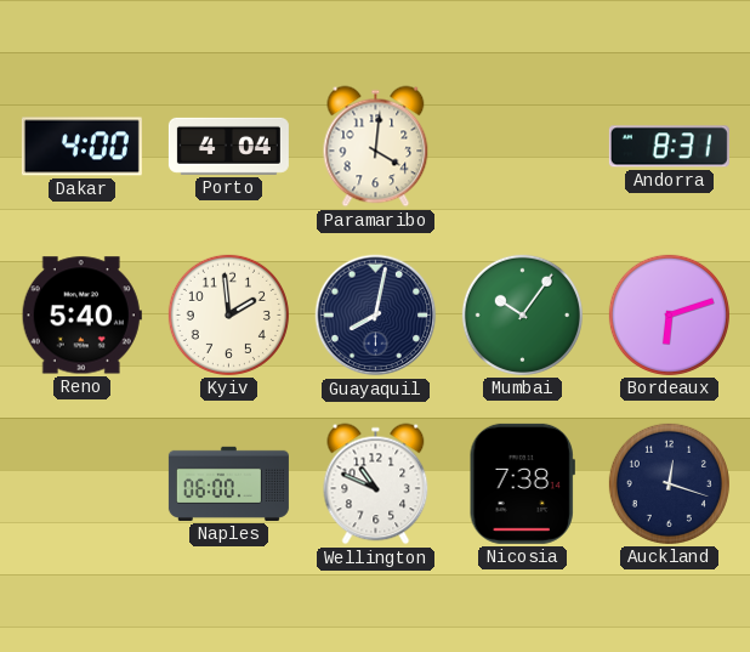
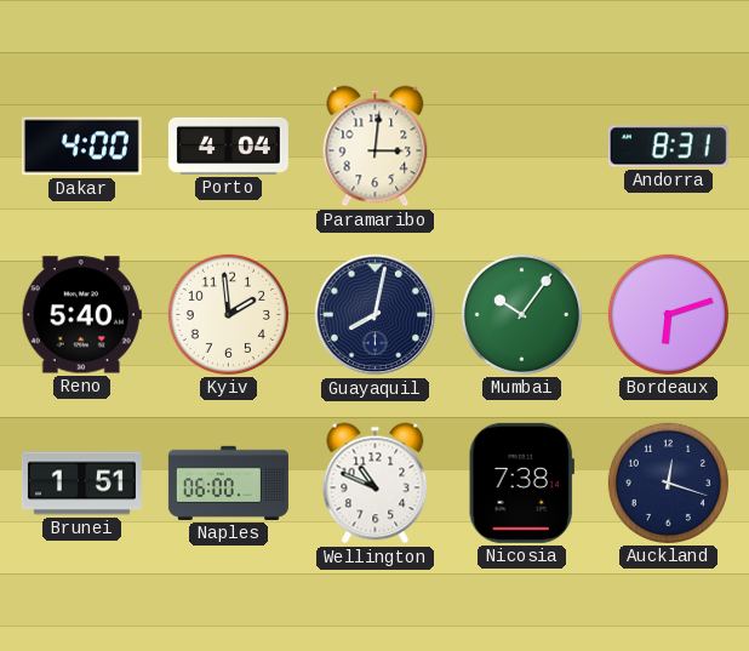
Paramaribo: 4:01 -> 3:01
Brunei: none -> 1:51
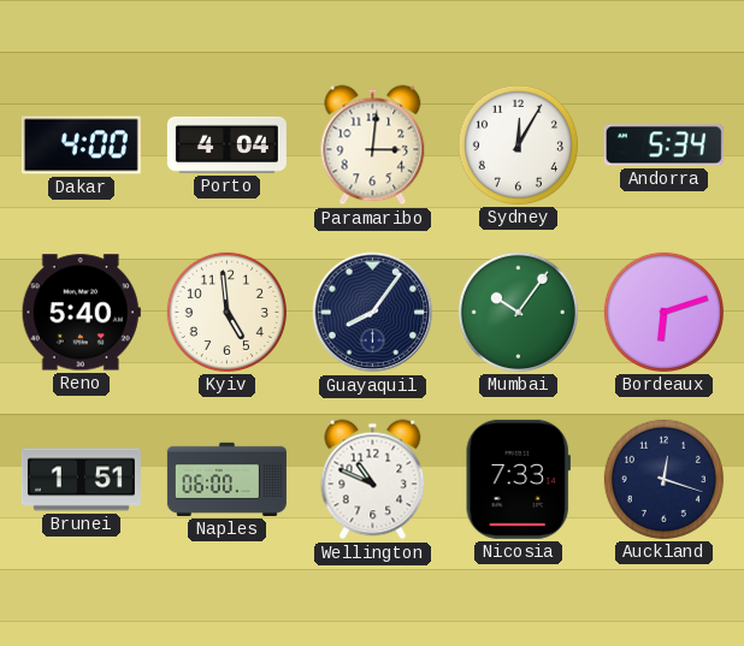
Sydney: none -> 12:05
Andorra: 8:31 -> 5:34
Kyiv: 1:59 -> 4:59
Guayaquil: 8:02 -> 8:06
Nicosia: 7:38 -> 7:33
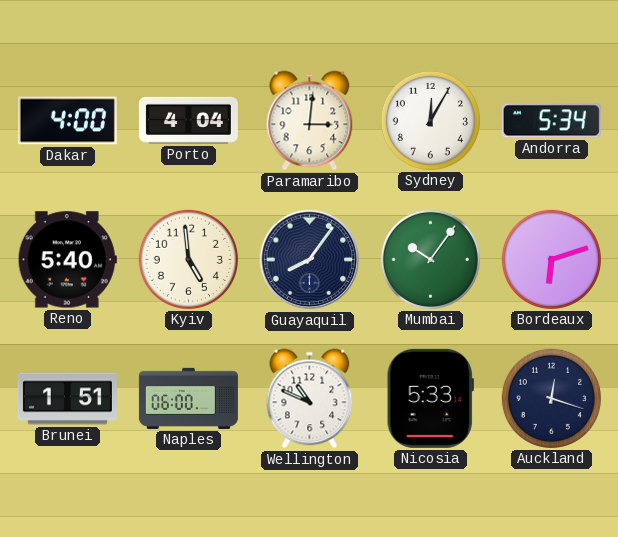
Nicosia: 7:33 -> 5:33
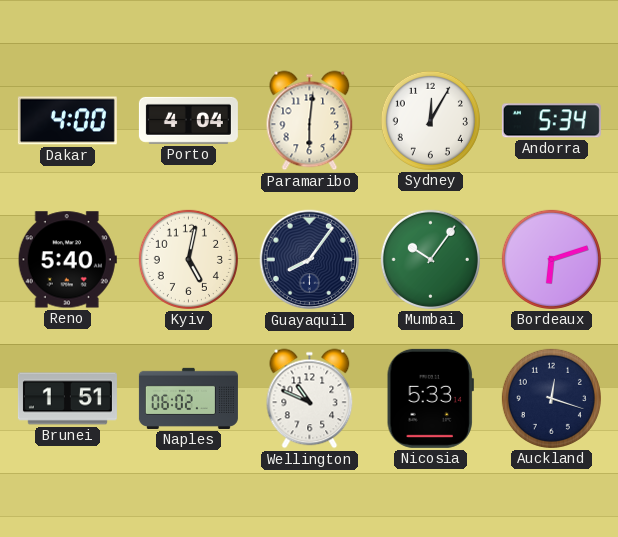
Paramaribo: 3:01 -> 6:01
Kyiv: 4:59 -> 5:02
Naples: 06:00 -> 06:02
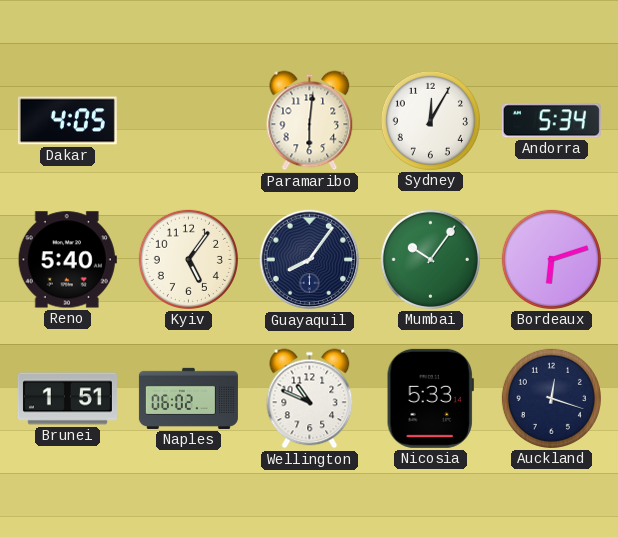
Dakar: 4:00 -> 4:05
Porto: 4:04 -> none
Kyiv: 5:02 -> 5:06
